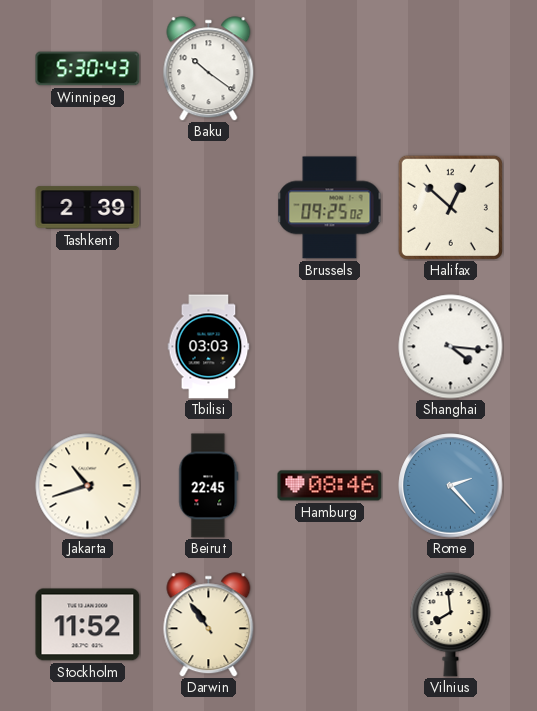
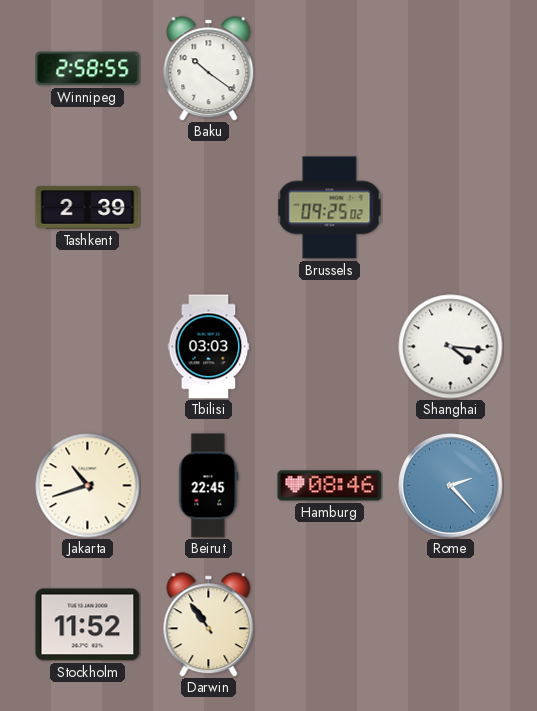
Winnipeg: 5:30 -> 2:58
Halifax: 12:52 -> none
Vilnius: 7:59 -> none
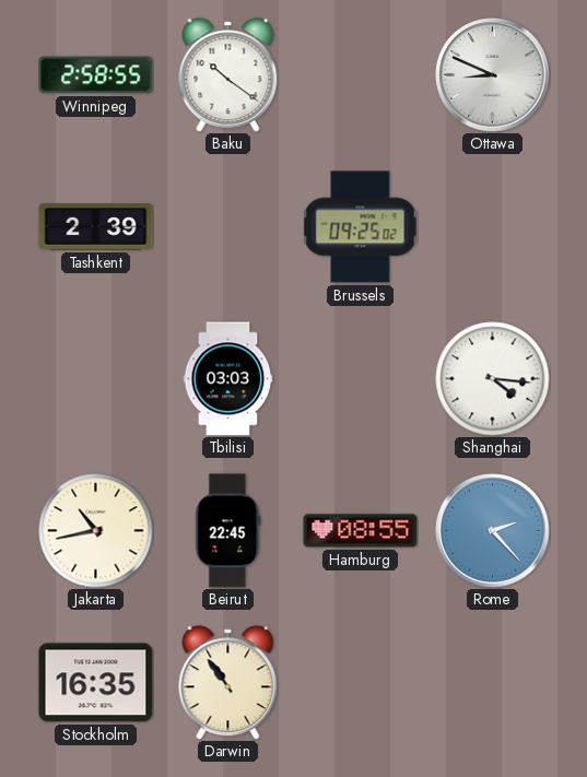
Ottawa: none -> 8:49
Jakarta: 10:42 -> 10:43
Hamburg: 08:46 -> 08:55
Stockholm: 11:52 -> 16:35
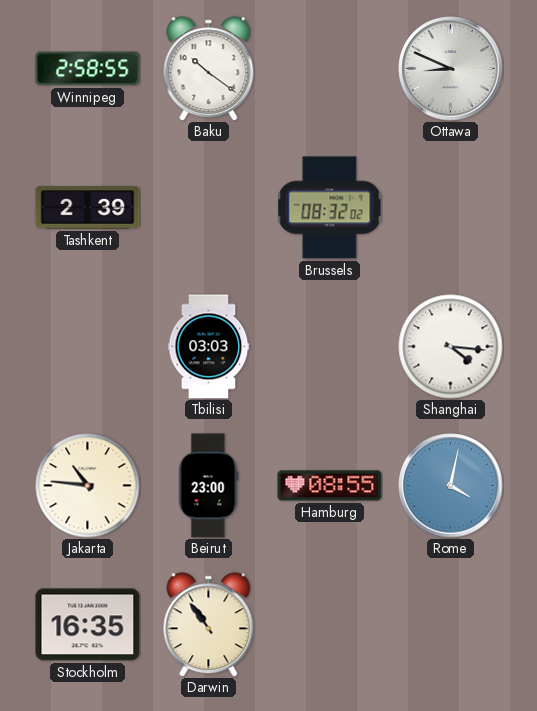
Brussels: 09:25 -> 08:32
Jakarta: 10:43 -> 10:46
Beirut: 22:45 -> 23:00
Rome: 2:23 -> 4:02
